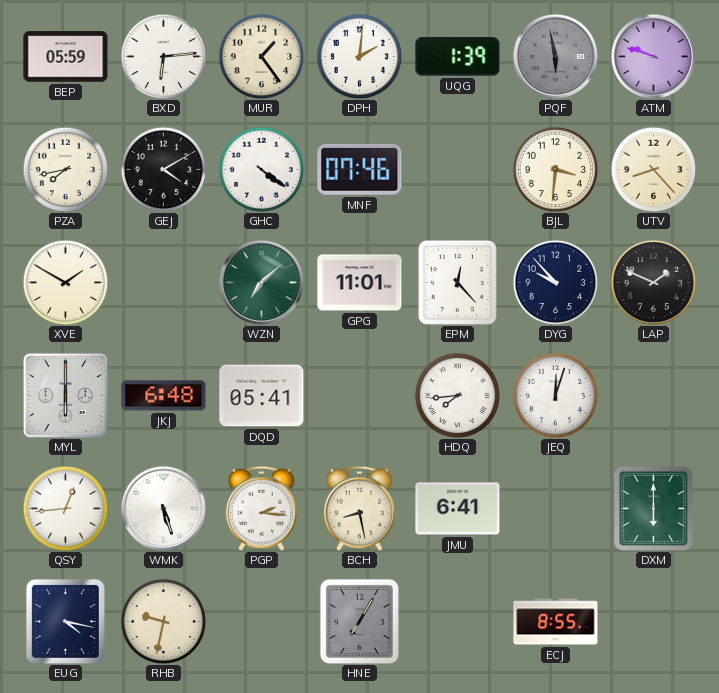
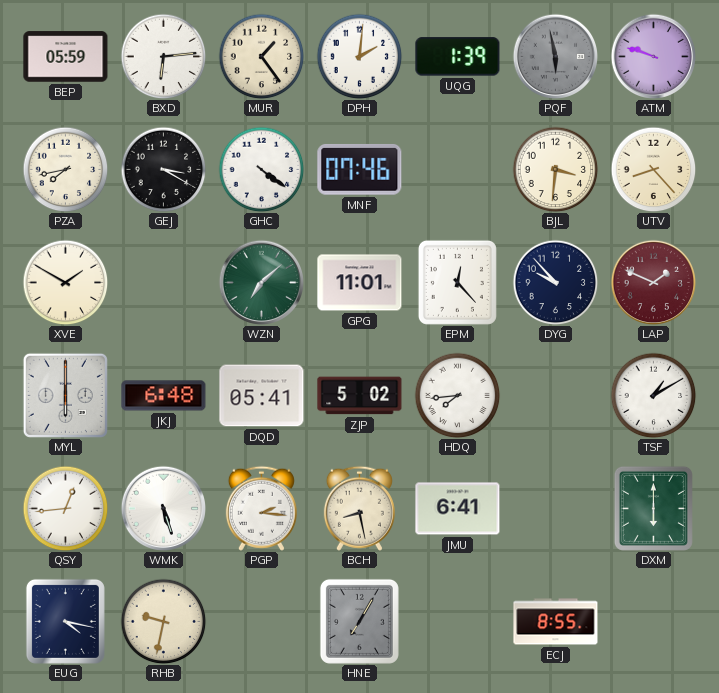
GEJ: 4:10 -> 3:20
LAP dial: black -> burgundy
ZJP: none -> 5:02
JEQ: 12:03 -> none
TSF: none -> 1:10
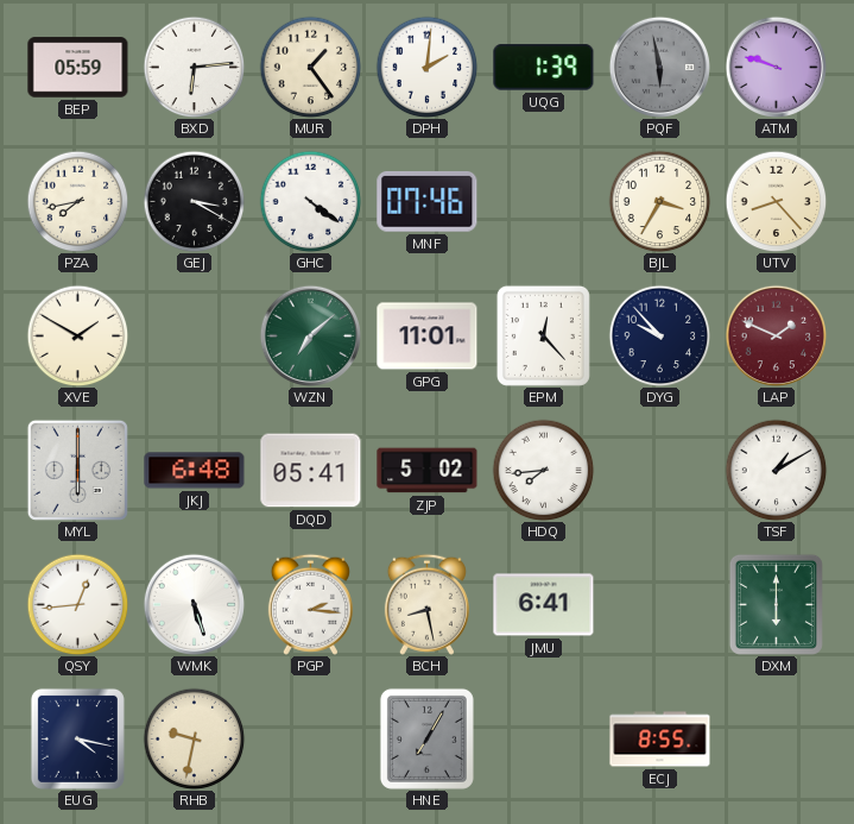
BJL: 3:31 -> 3:35
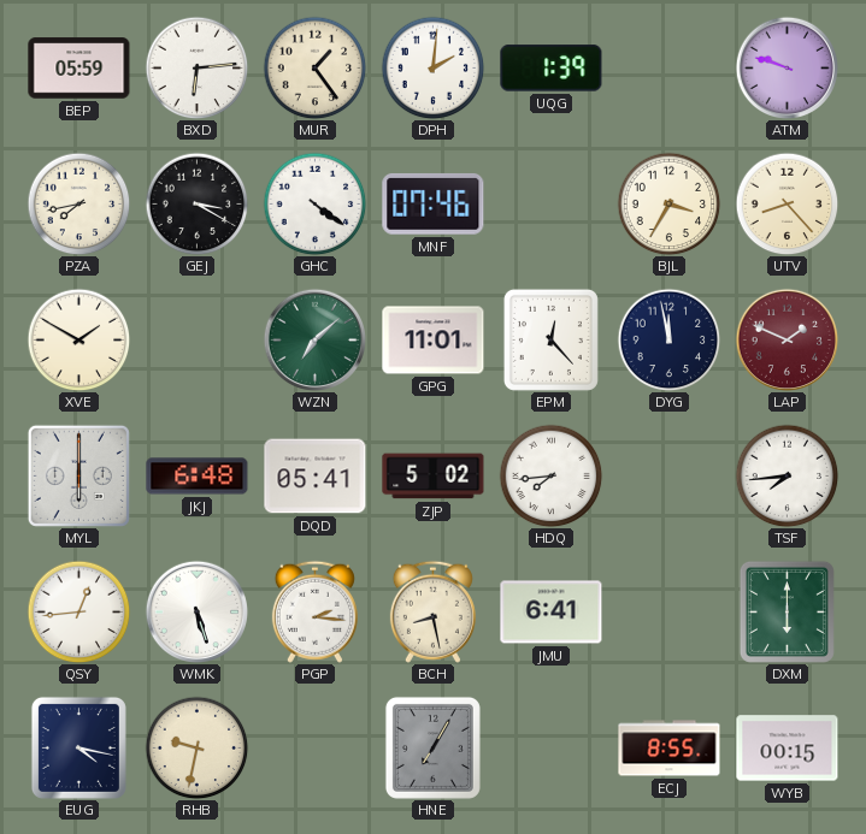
PQF: 5:58 -> none
DYG: 9:53 -> 11:58
TSF: 1:10 -> 7:44
WYB: none -> 00:15
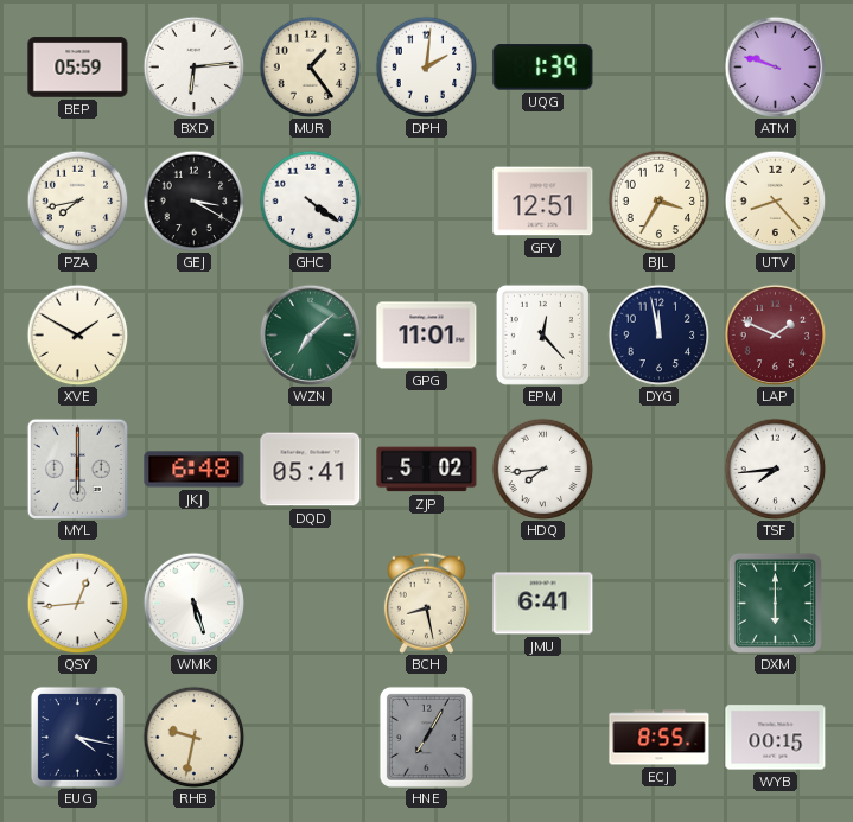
MNF: 07:46 -> none
GFY: none -> 12:51
PGP: 2:16 -> none
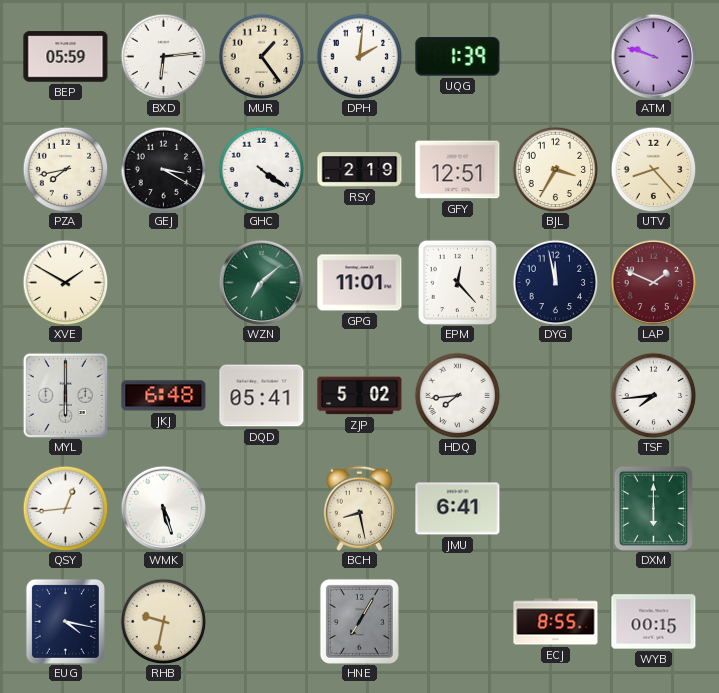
RSY: none -> 2:19
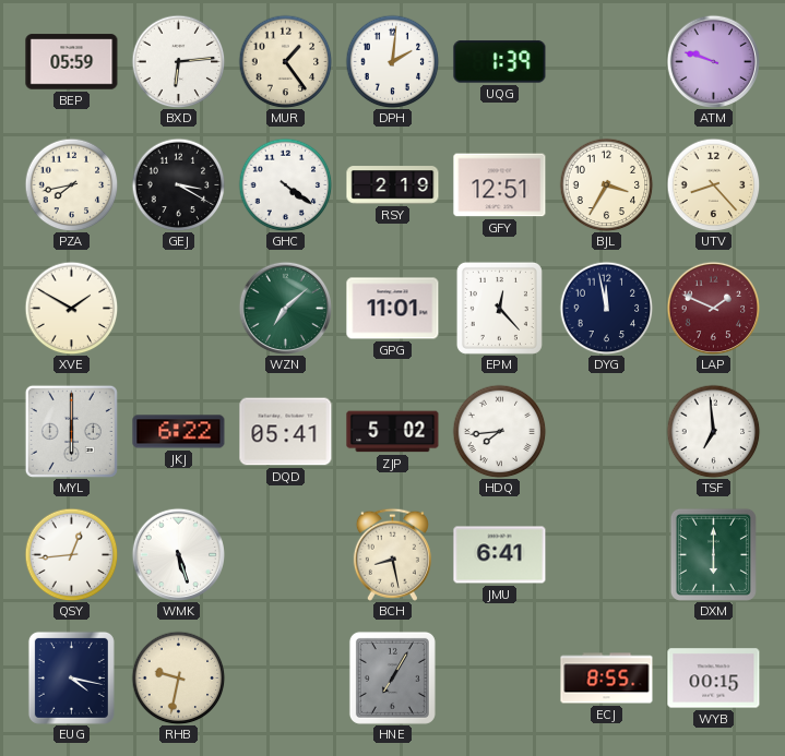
JKJ: 6:48 -> 6:22
TSF: 7:44 -> 6:59
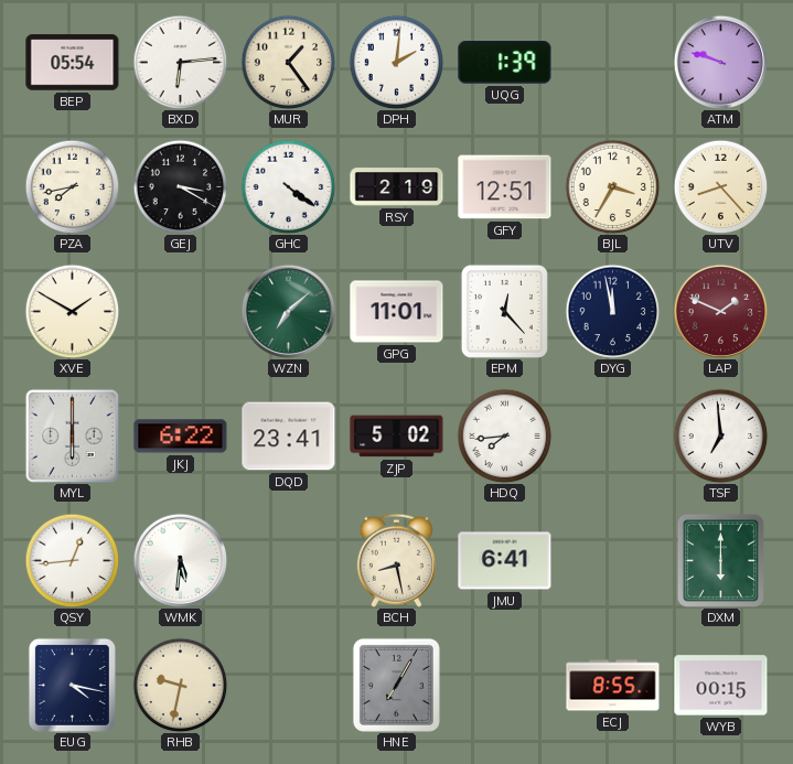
BEP: 05:59 -> 05:54
DQD: 05:41 -> 23:41
WMK: 5:27 -> 5:31
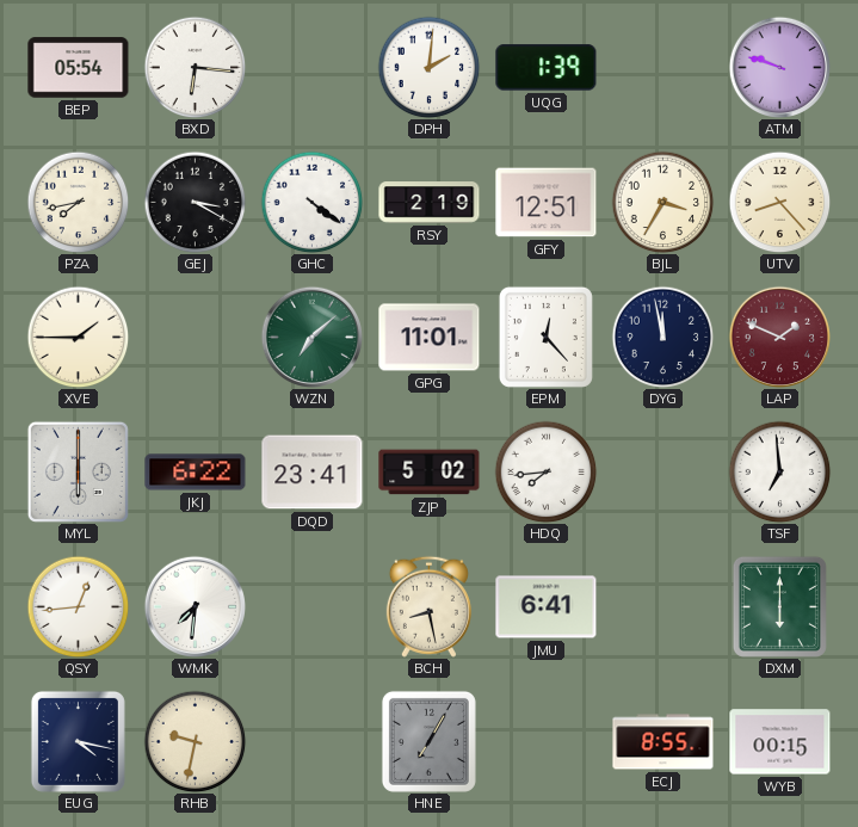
BXD: 6:14 -> 6:16
MUR: 1:24 -> none
XVE: 1:50 -> 1:45
WMK: 5:31 -> 7:31
